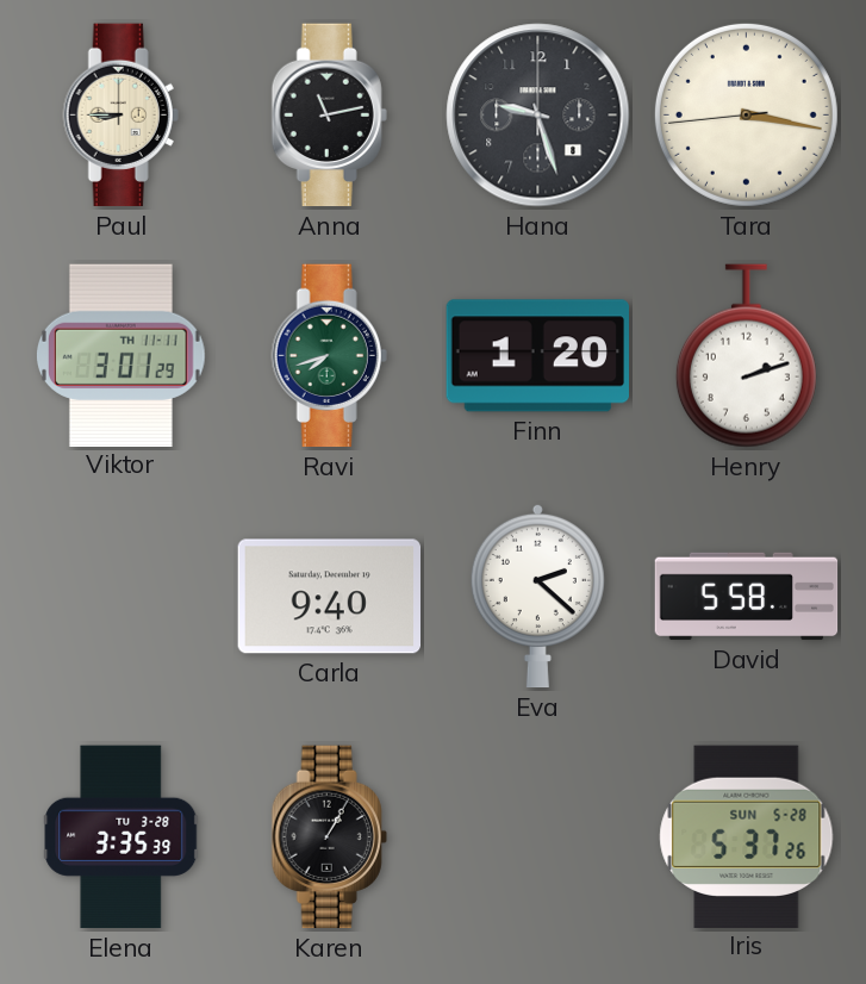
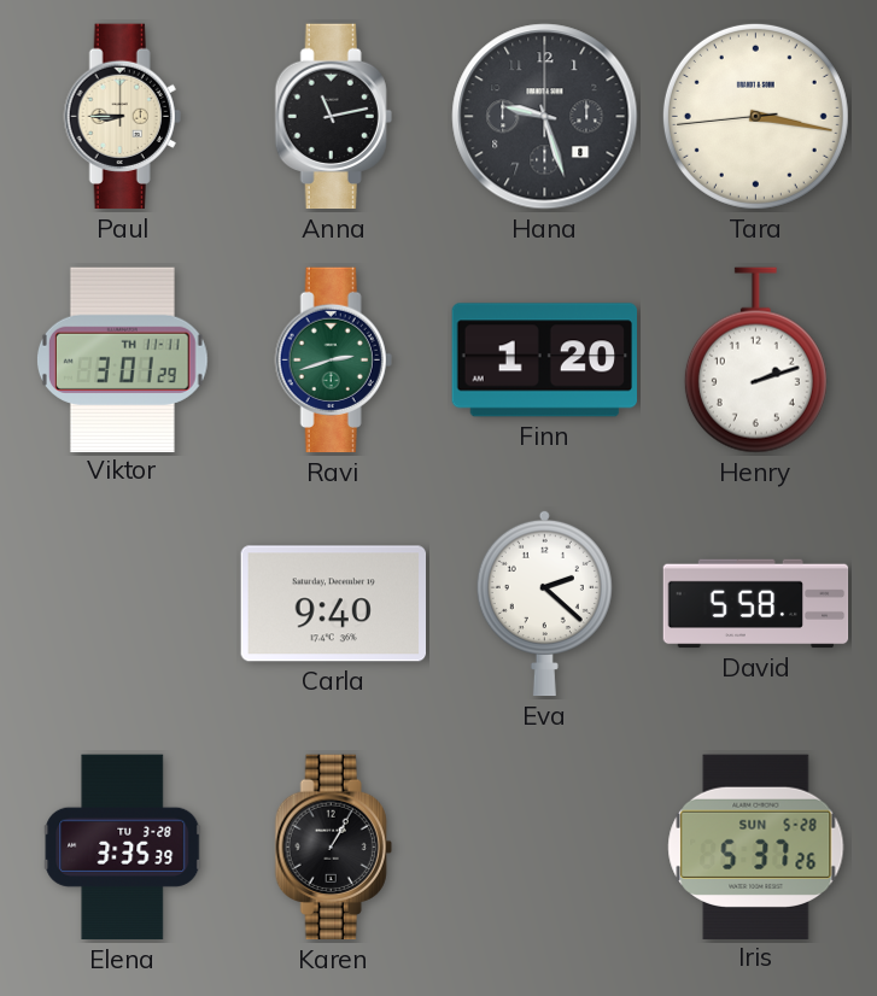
Ravi: 7:42 -> 2:42
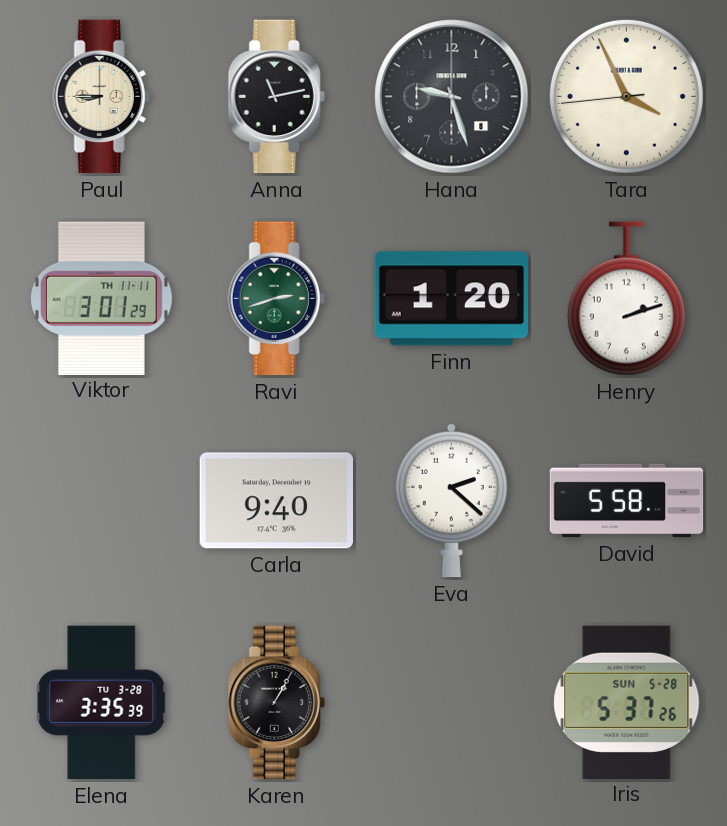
Tara: 3:16 -> 3:55
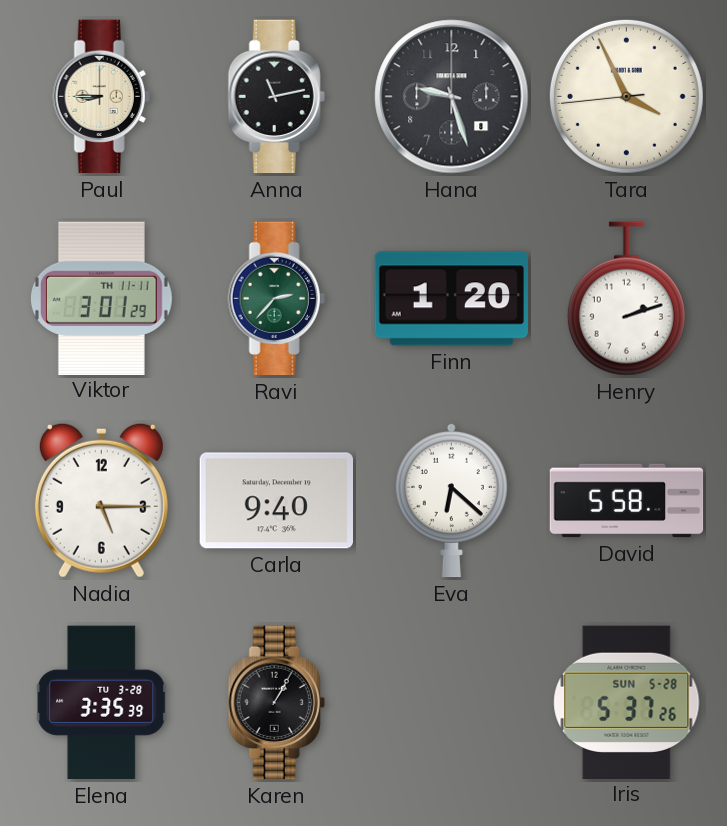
Ravi: 2:42 -> 2:37
Nadia: none -> 5:15
Eva: 2:22 -> 6:22
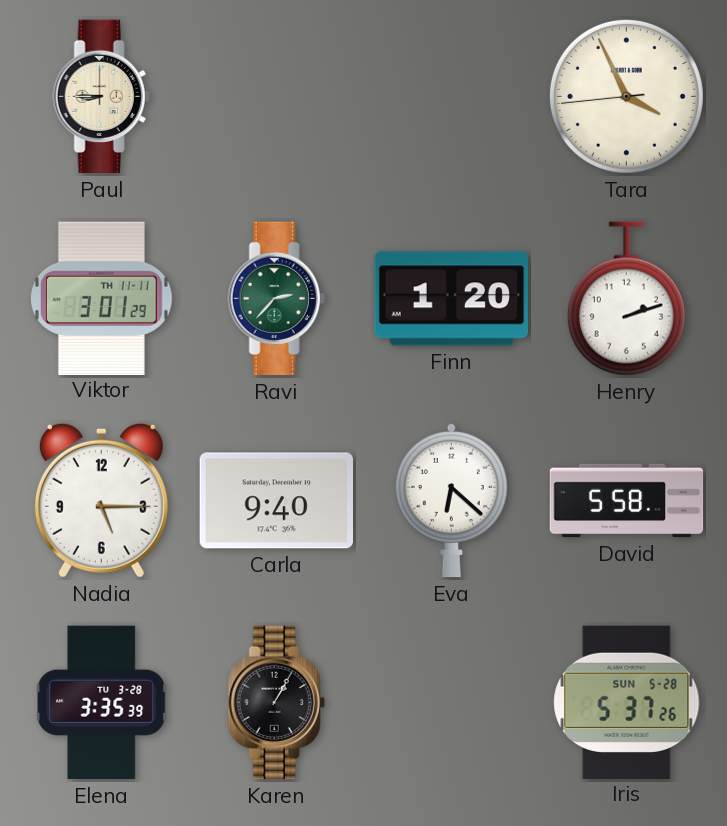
Anna: 11:13 -> none
Hana: 9:27 -> none
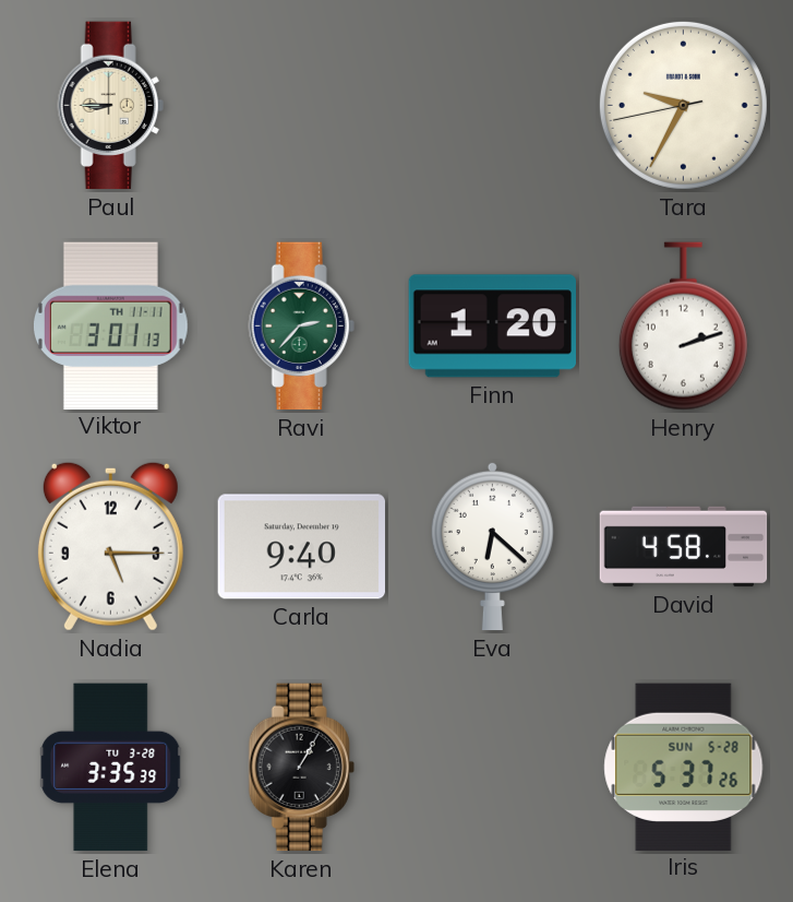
Tara: 3:55 -> 9:34
Viktor: 3:01:29 -> 3:01:13
David: 5:58 -> 4:58
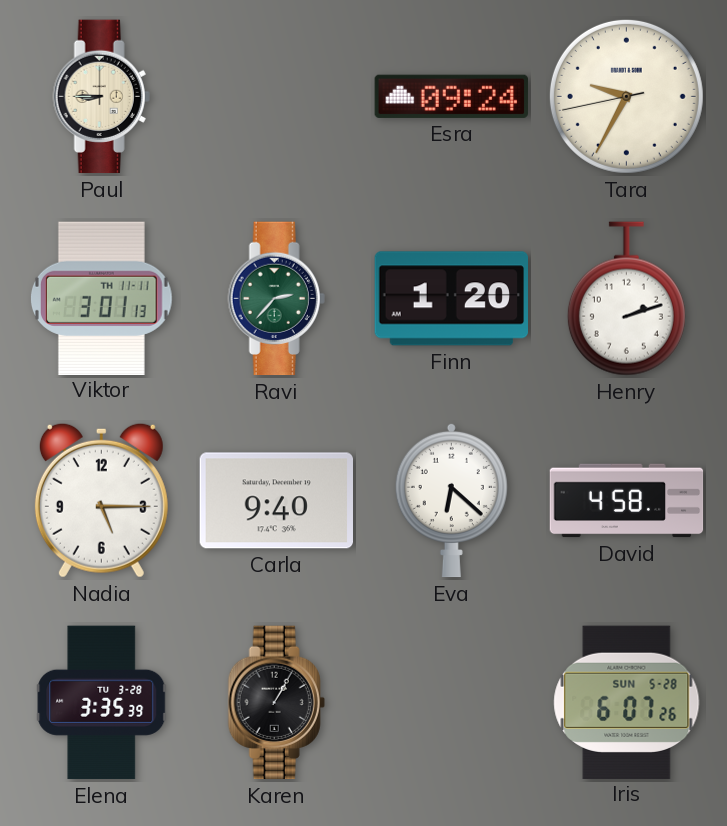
Esra: none -> 09:24
Iris: 5:37 -> 6:07
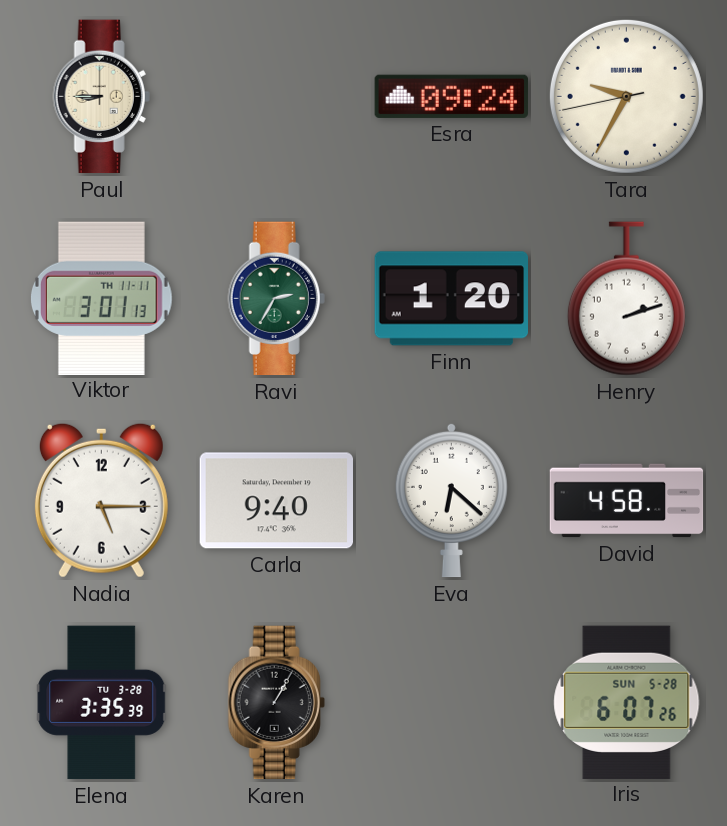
Ravi: 2:37 -> 2:35
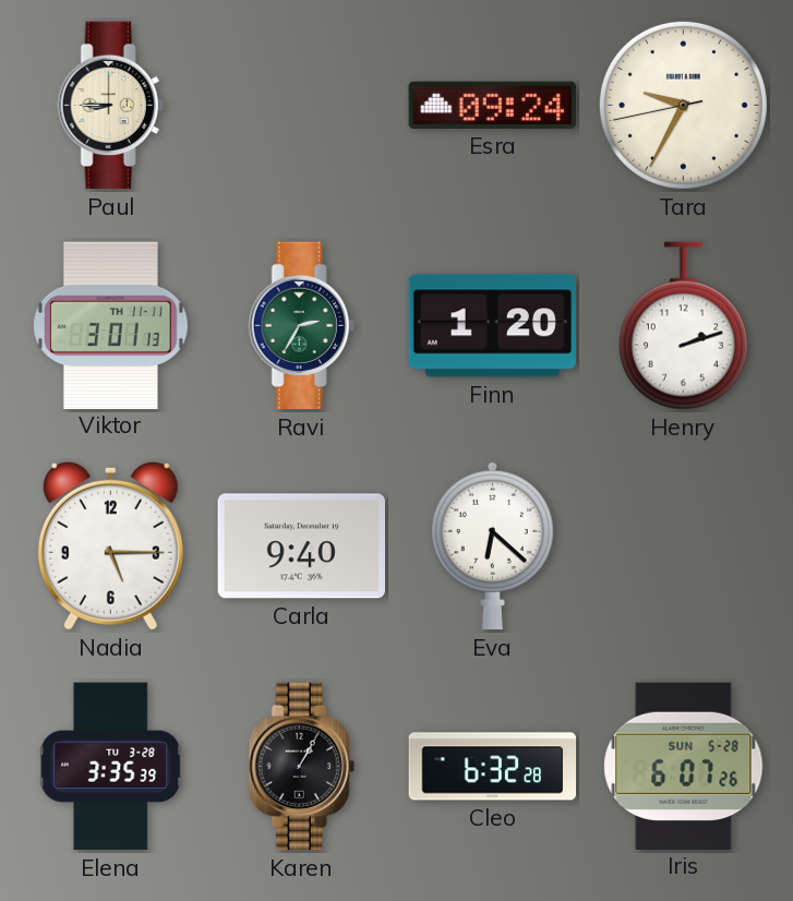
David: 4:58 -> none
Cleo: none -> 6:32
